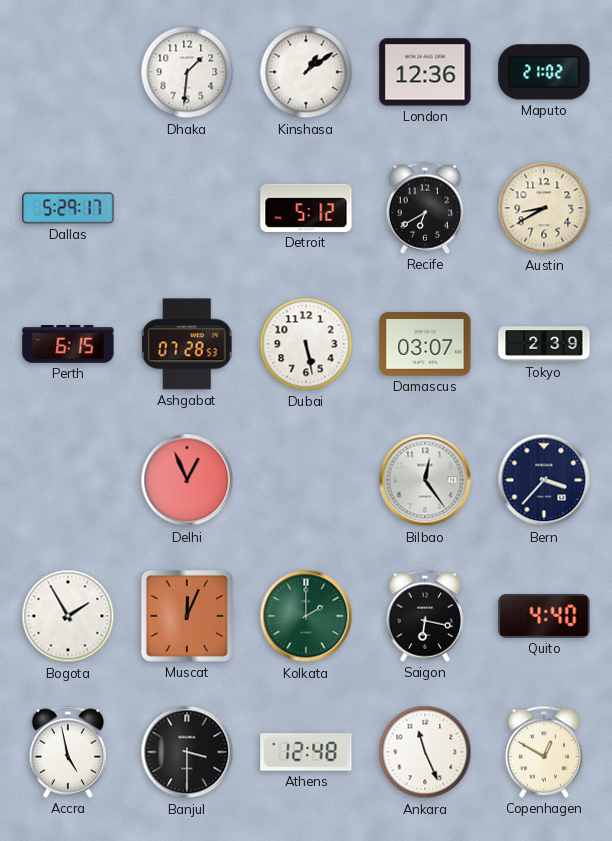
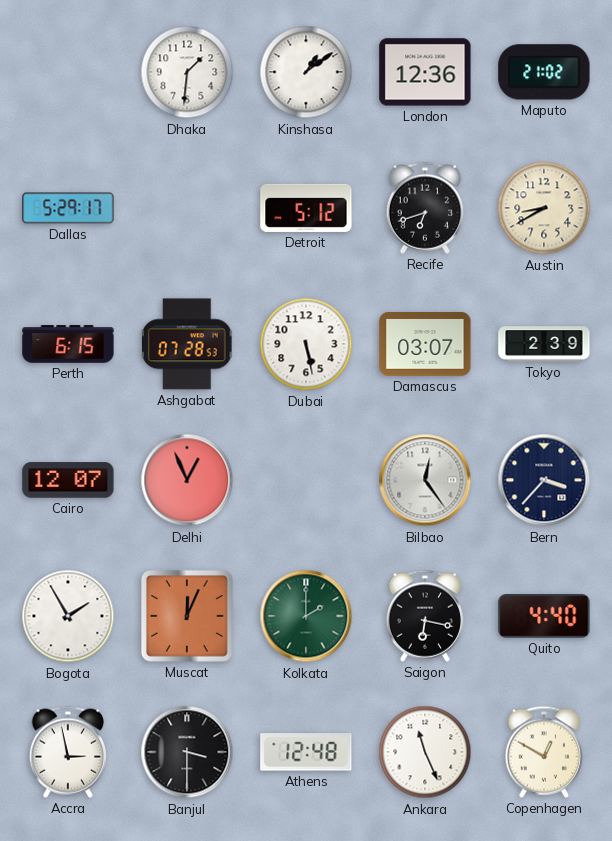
Recife: 6:40 -> 6:42
Cairo: none -> 12:07
Accra: 4:58 -> 2:58
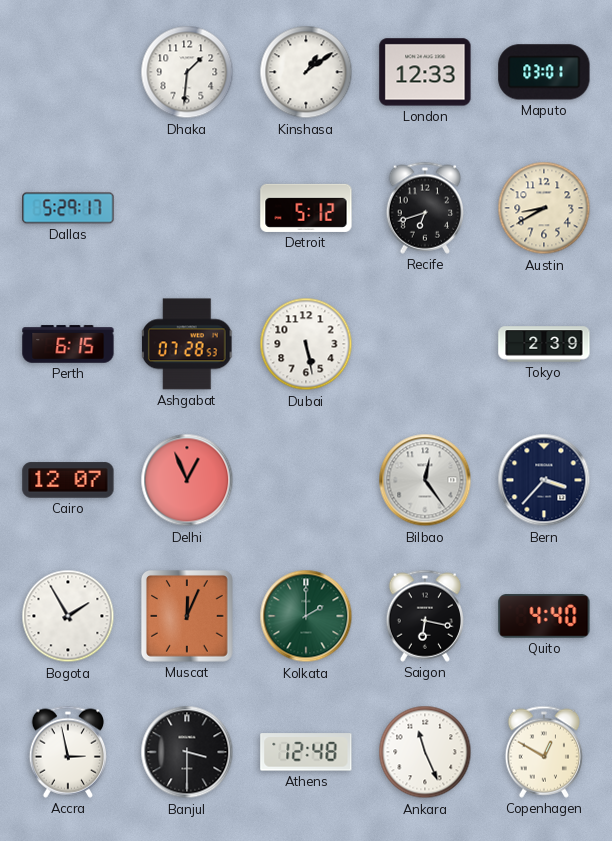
London: 12:36 -> 12:33
Maputo: 21:02 -> 03:01
Damascus: 03:07 -> none
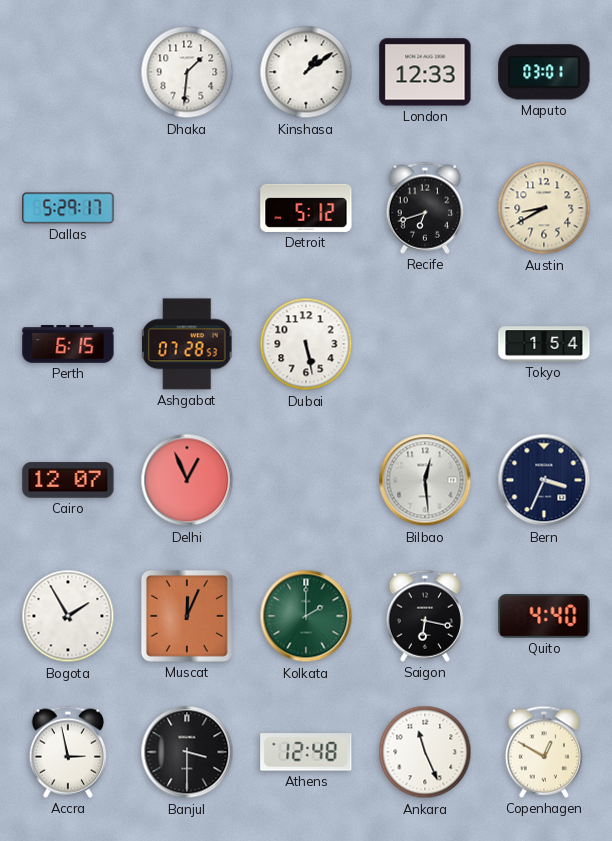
Tokyo: 2:39 -> 1:54
Bilbao: 12:24 -> 12:29
Bern: 3:37 -> 3:34
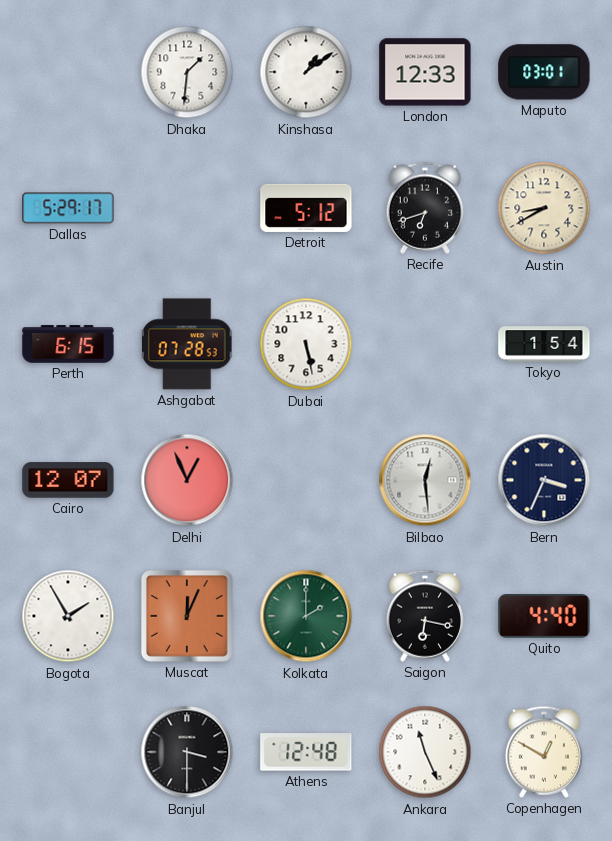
Accra: 2:58 -> none
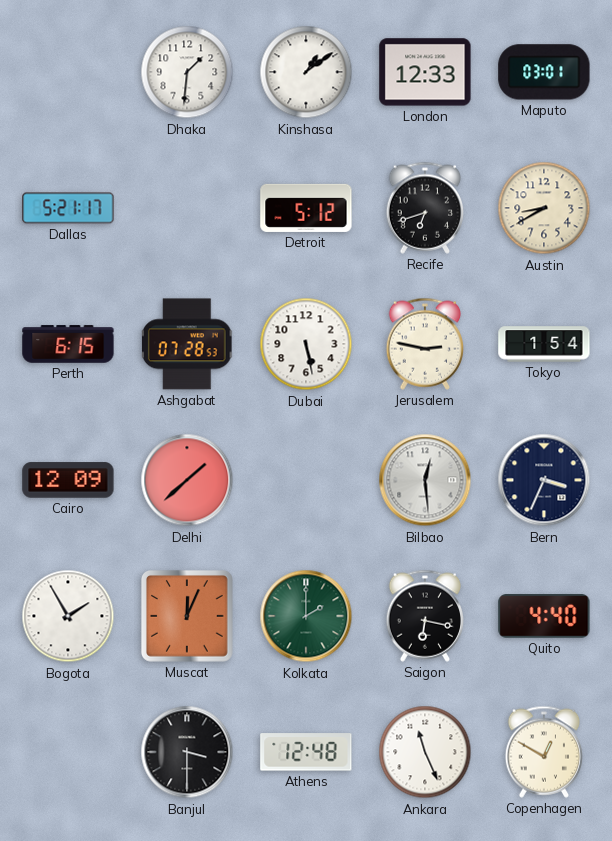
Dallas: 5:29 -> 5:21
Jerusalem: none -> 2:47
Cairo: 12:07 -> 12:09
Delhi: 12:56 -> 1:38
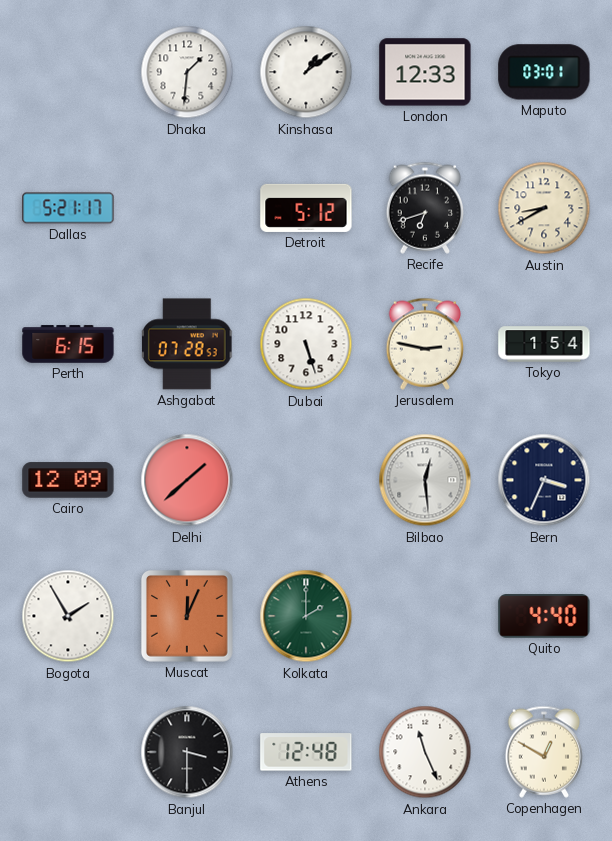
Dubai: 5:28 -> 5:27
Saigon: 6:17 -> none
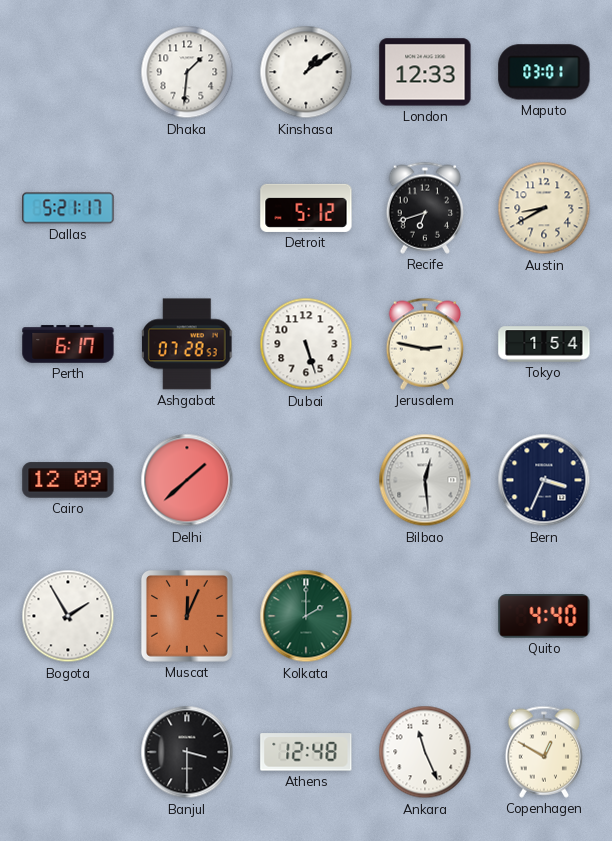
Perth: 6:15 -> 6:17
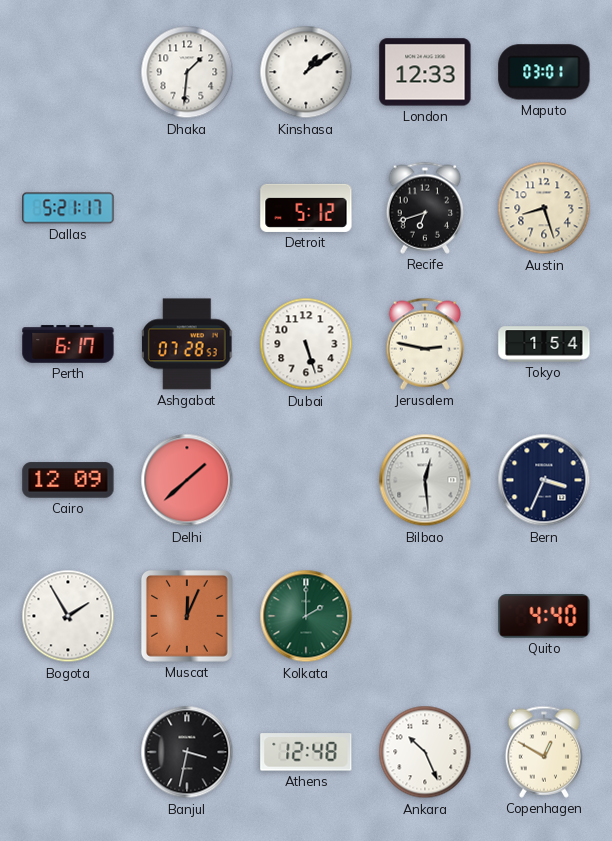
Austin: 8:40 -> 8:27
Banjul: 3:30 -> 3:32
Ankara: 11:26 -> 10:26
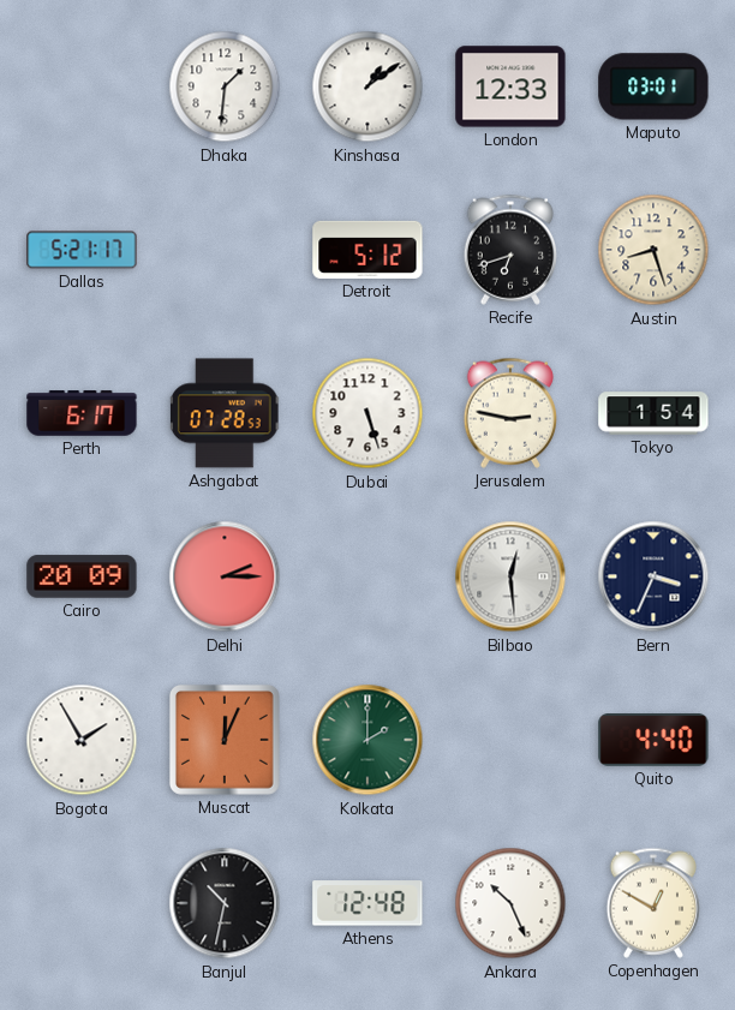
Cairo: 12:09 -> 20:09
Delhi: 1:38 -> 2:15
Banjul: 3:32 -> 10:32
